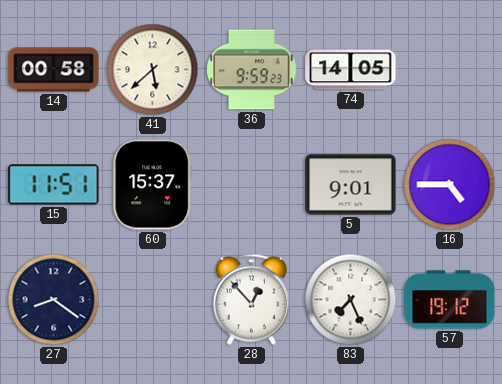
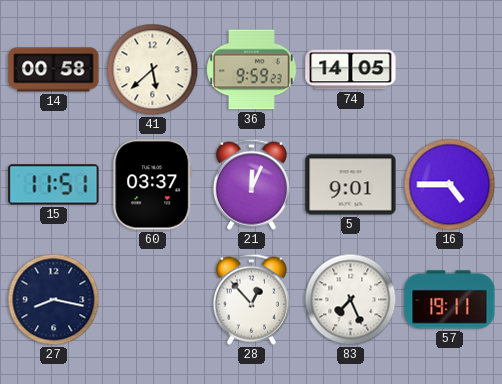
60: 15:37 -> 03:37
21: none -> 12:04
27: 8:21 -> 8:17
57: 19:12 -> 19:11
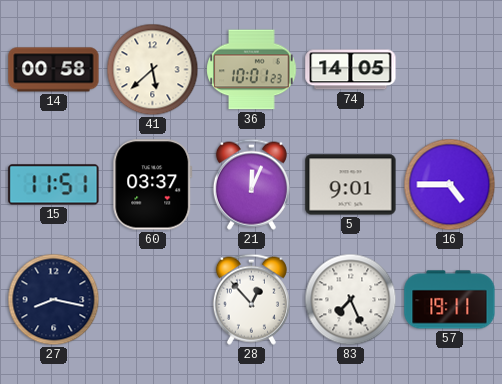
36: 9:59 -> 10:01
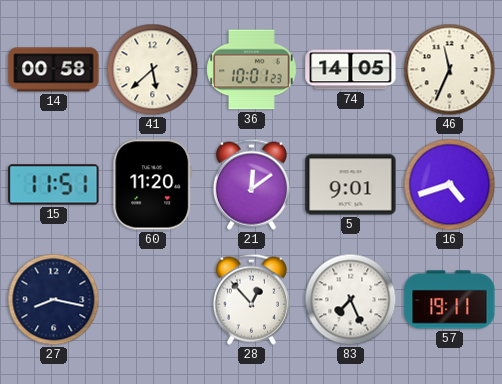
46: none -> 11:34
60: 03:37 -> 11:20
21: 12:04 -> 12:09
16: 4:45 -> 4:42
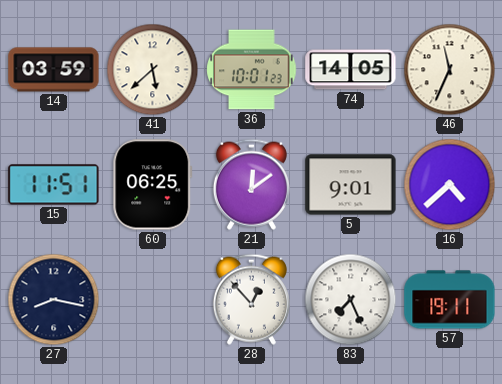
14: 00:58 -> 03:59
60: 11:20 -> 06:25
16: 4:42 -> 4:38
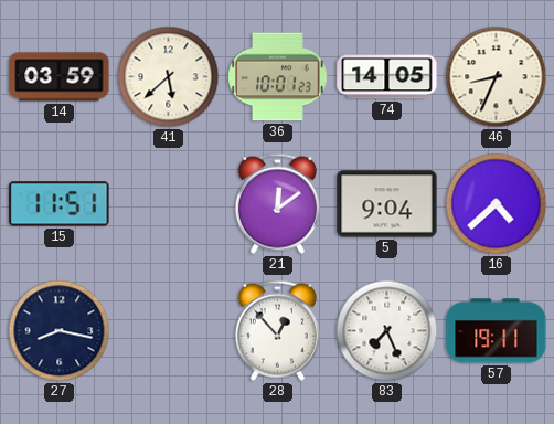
46: 11:34 -> 8:34
60: 06:25 -> none
5: 9:01 -> 9:04
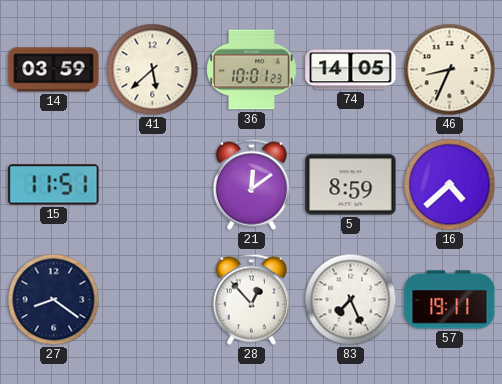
5: 9:04 -> 8:59
27: 8:17 -> 8:21
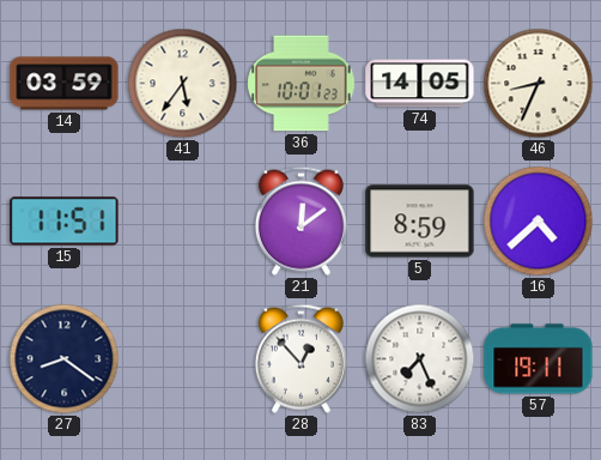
41: 5:38 -> 5:36
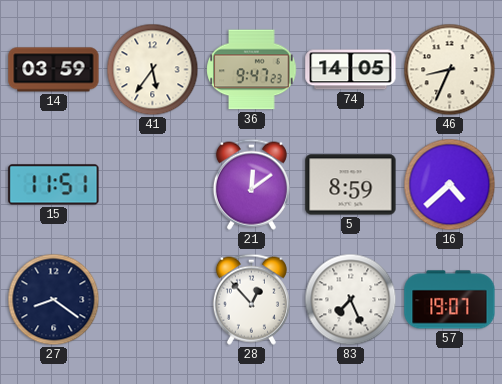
36: 10:01 -> 9:47
57: 19:11 -> 19:07
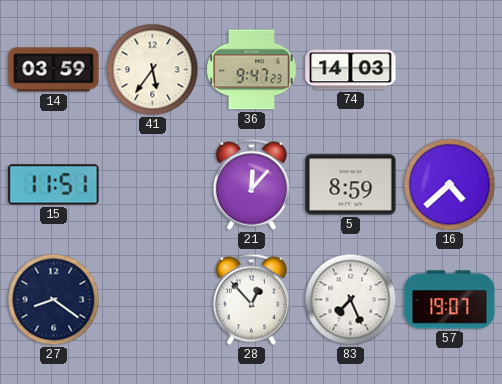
74: 14:05 -> 14:03
46: 8:34 -> none
21: 12:09 -> 12:07
